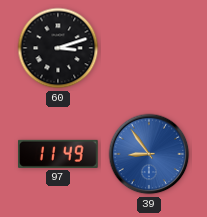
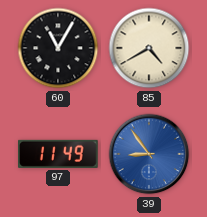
60: 3:12 -> 11:05
85: none -> 4:40
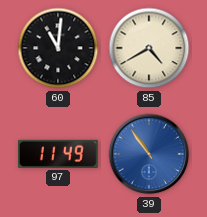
60: 11:05 -> 11:01
39: 8:54 -> 10:54
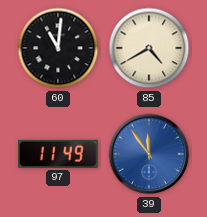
39: 10:54 -> 11:54
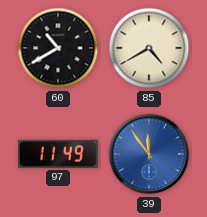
60: 11:01 -> 10:40
